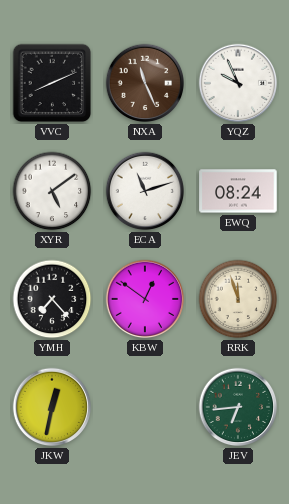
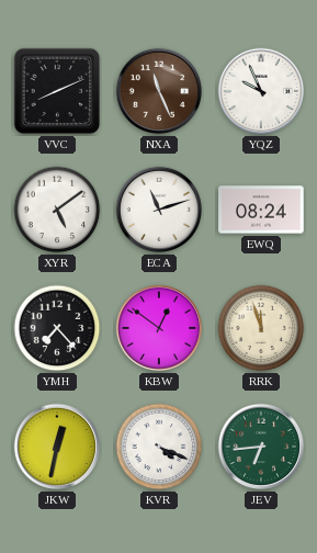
KVR: none -> 4:19
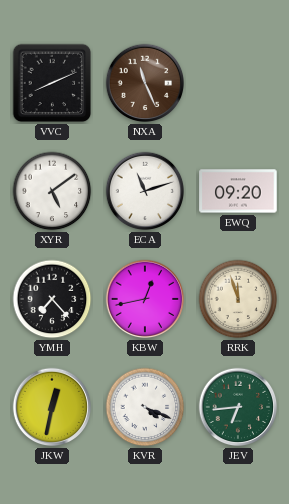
YQZ: 9:56 -> none
EWQ: 08:24 -> 09:20
KBW: 12:51 -> 12:43
